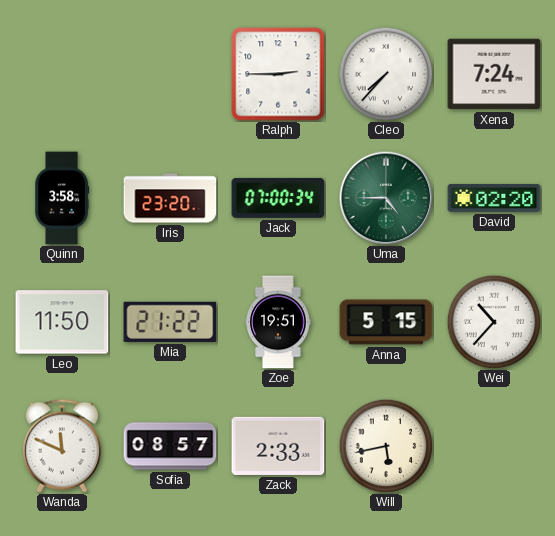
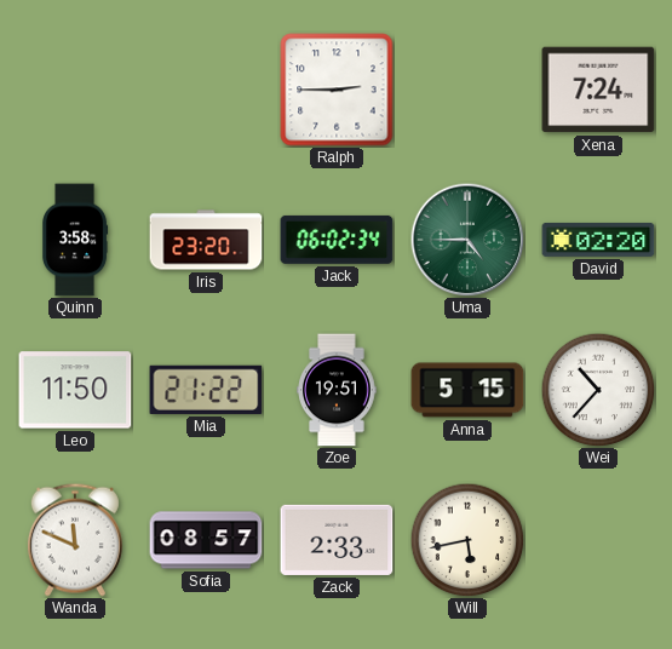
Cleo: 7:37 -> none
Jack: 07:00 -> 06:02
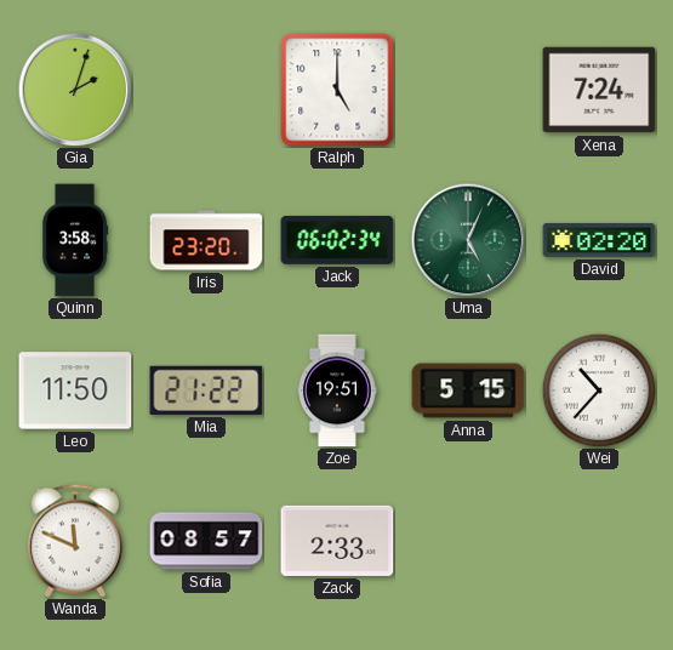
Gia: none -> 2:03
Ralph: 2:45 -> 5:00
Uma: 4:45 -> 5:04
Will: 5:43 -> none
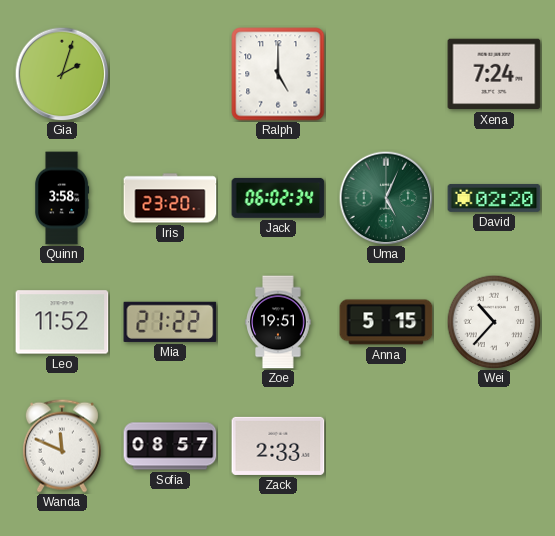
Leo: 11:50 -> 11:52
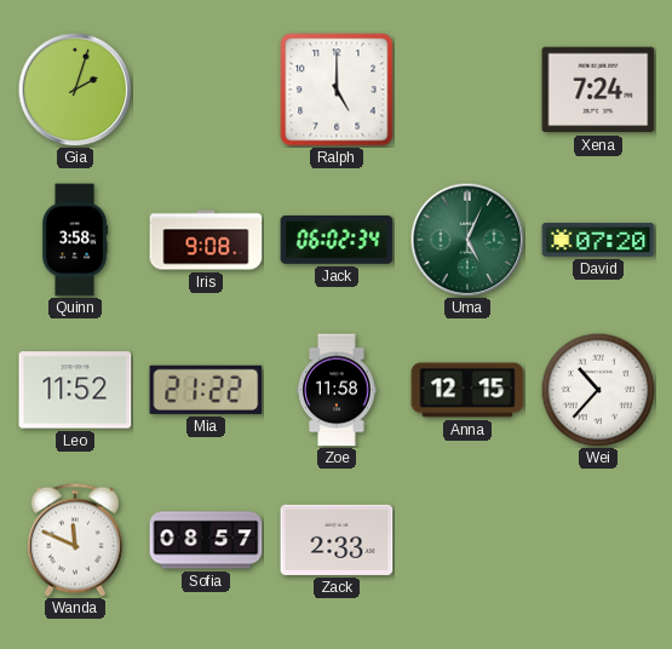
Iris: 23:20 -> 9:08
David: 02:20 -> 07:20
Zoe: 19:51 -> 11:58
Anna: 5:15 -> 12:15
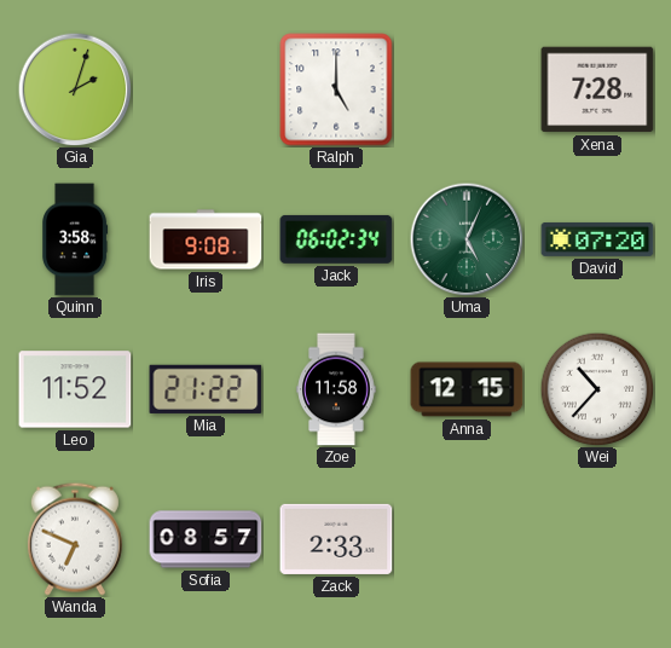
Xena: 7:24 -> 7:28
Wanda: 11:49 -> 6:49
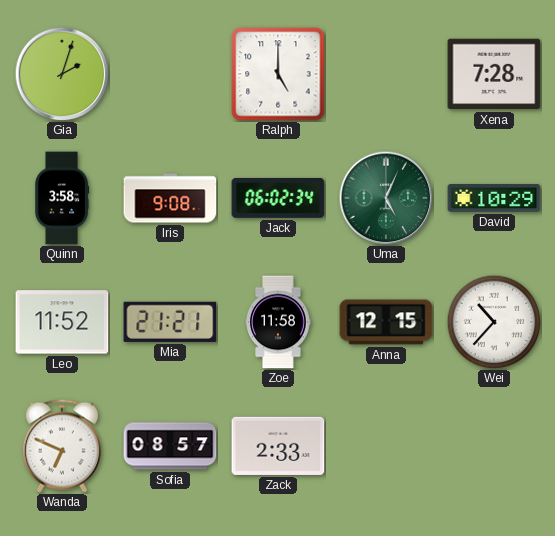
David: 07:20 -> 10:29
Mia: 21:22 -> 21:21
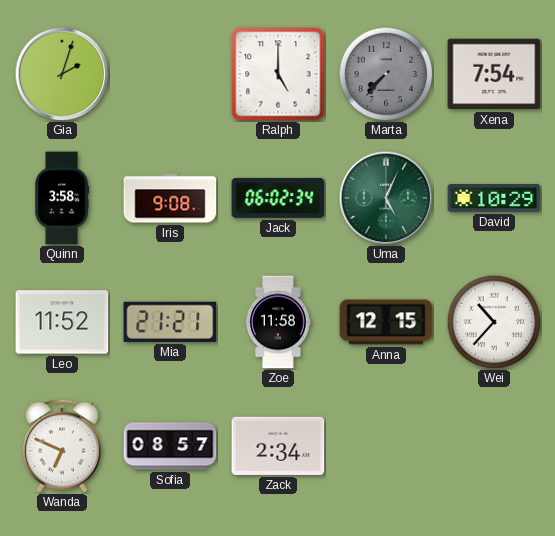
Marta: none -> 7:37
Xena: 7:28 -> 7:54
Zack: 2:33 -> 2:34
